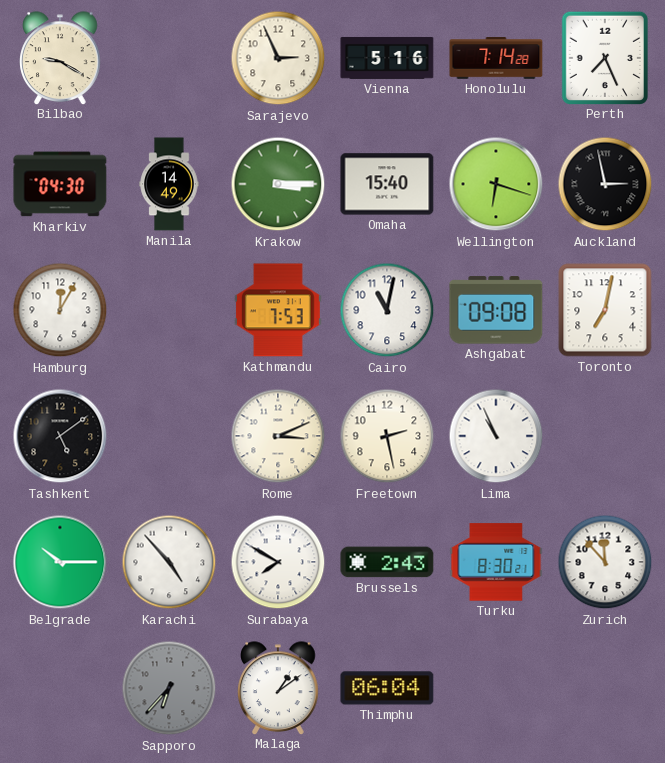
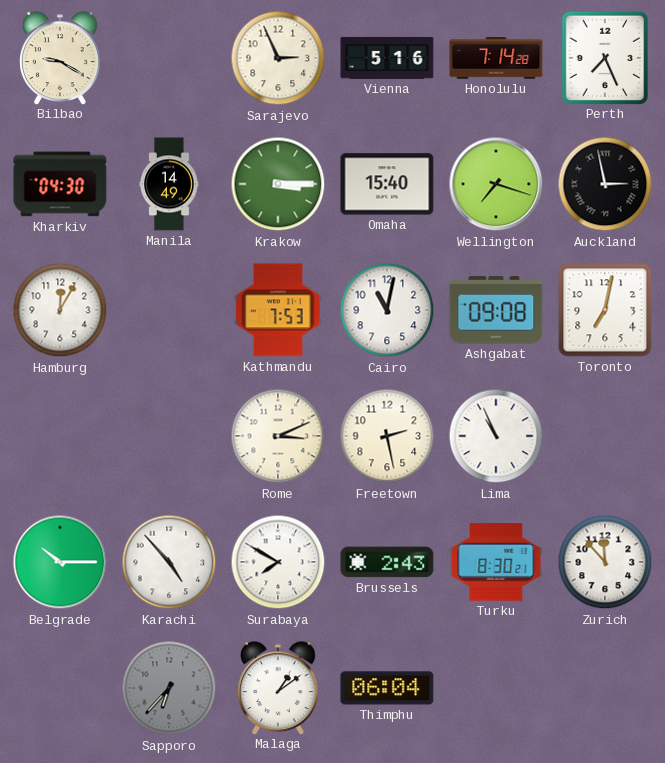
Wellington: 6:18 -> 7:18
Tashkent: 5:09 -> none
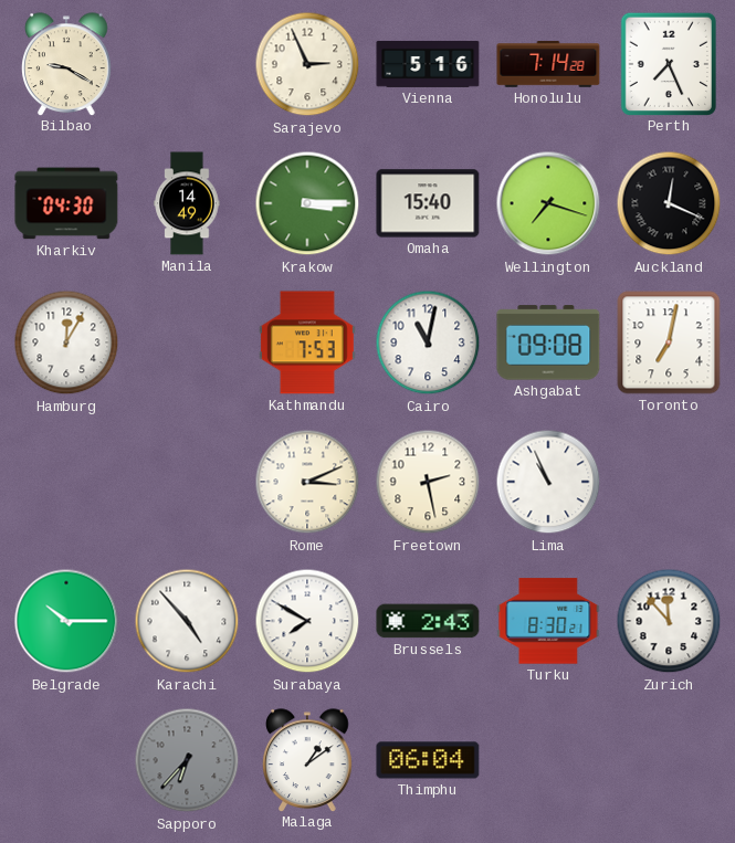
Auckland: 2:58 -> 12:19
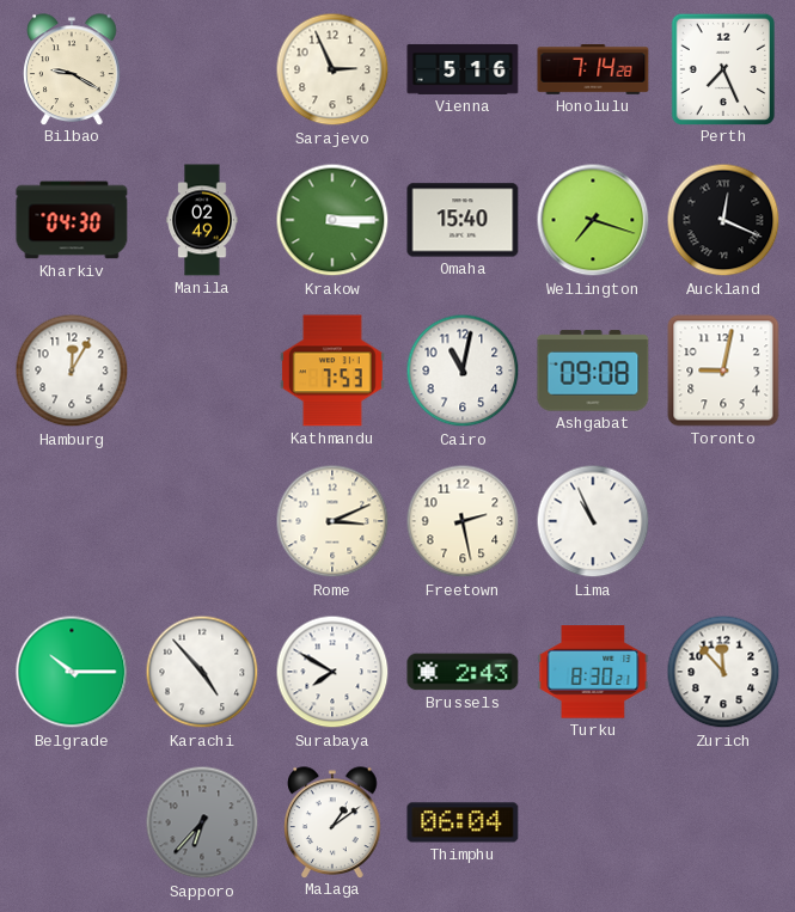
Manila: 14:49 -> 02:49
Toronto: 7:02 -> 9:02
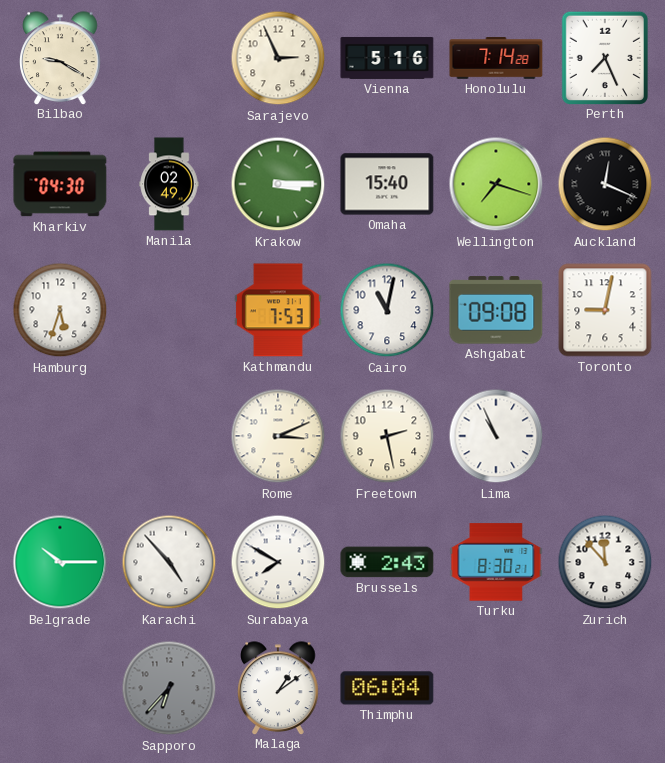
Hamburg: 12:05 -> 5:33
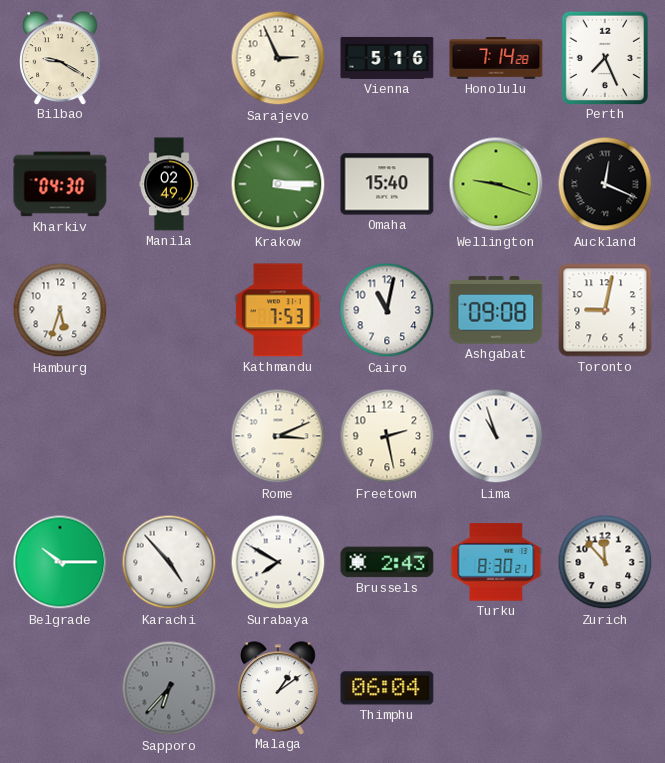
Wellington: 7:18 -> 9:18
Lima: 10:56 -> 10:57
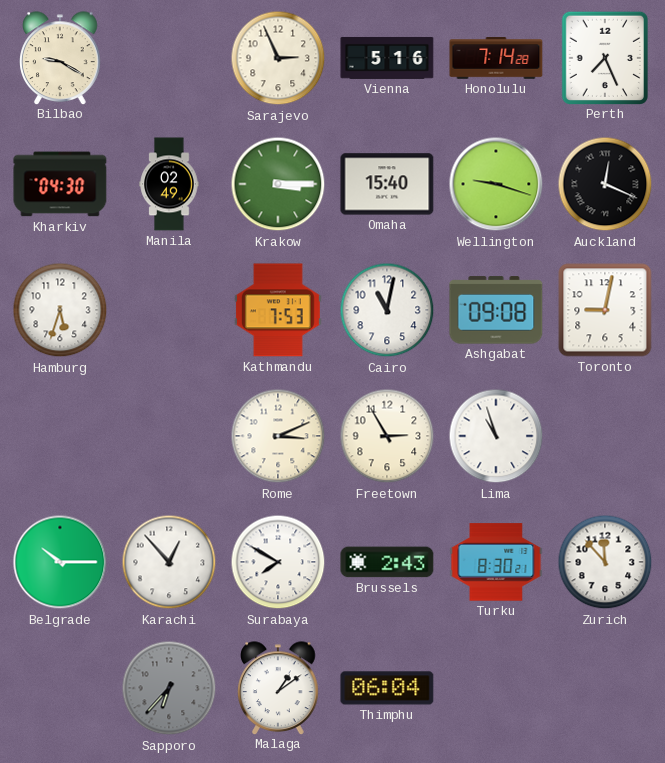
Freetown: 2:28 -> 2:55
Karachi: 4:53 -> 12:53
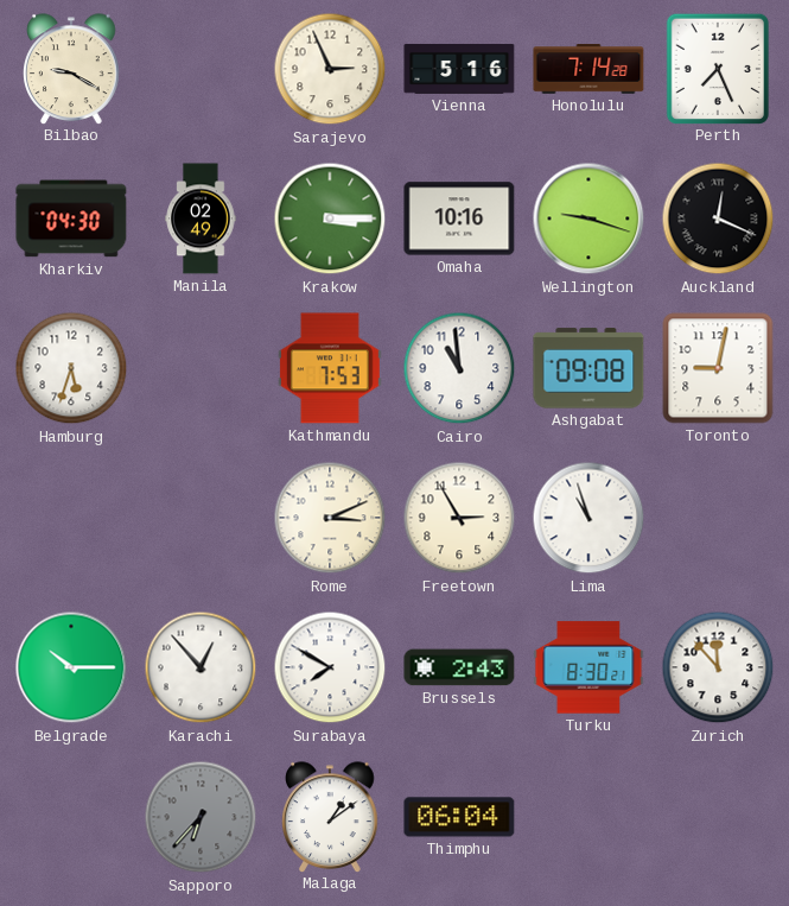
Omaha: 15:40 -> 10:16
Cairo: 11:02 -> 10:59
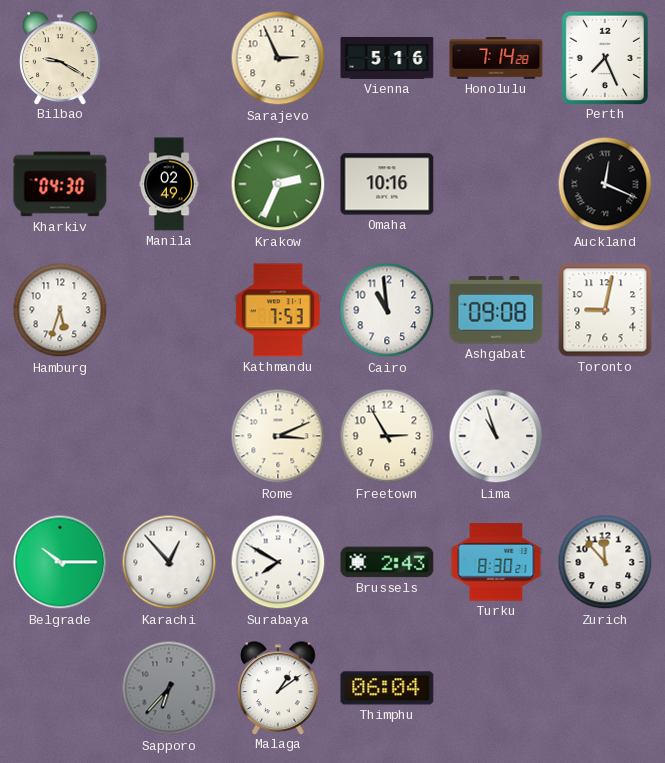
Krakow: 3:15 -> 2:34
Wellington: 9:18 -> none
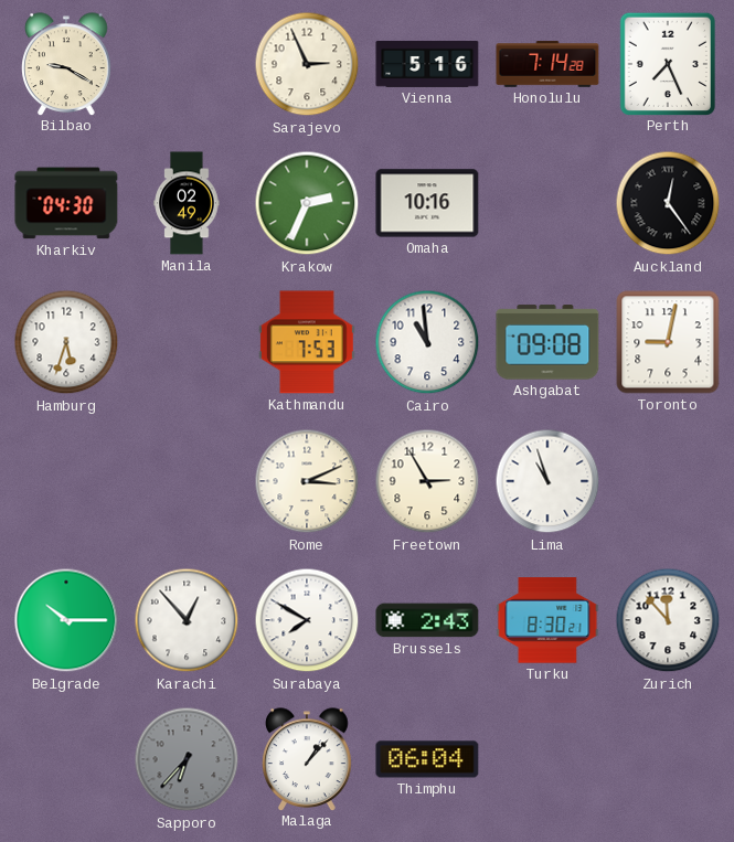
Auckland: 12:19 -> 12:24
Malaga: 1:09 -> 1:07
